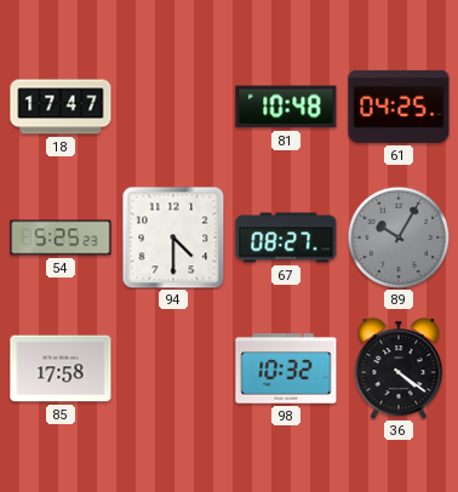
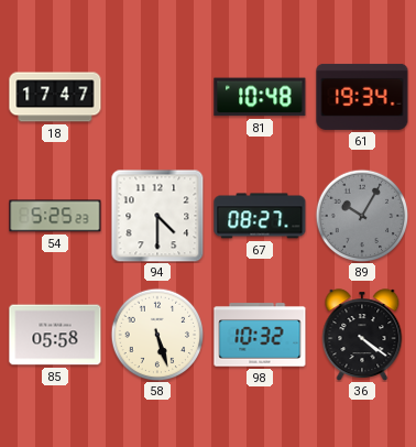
61: 04:25 -> 19:34
85: 17:58 -> 05:58
58: none -> 5:27
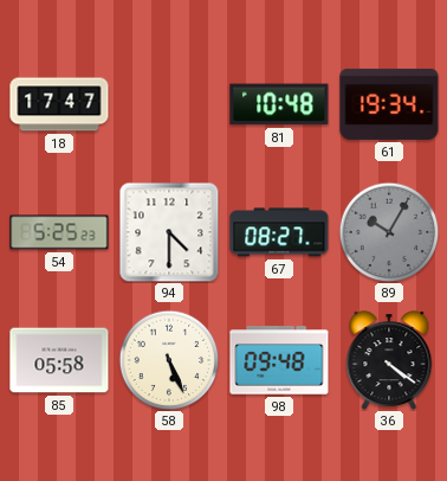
58: 5:27 -> 5:26
98: 10:32 -> 09:48
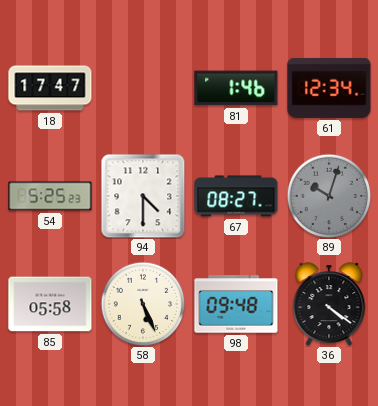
81: 10:48 -> 1:46
61: 19:34 -> 12:34
89: 10:05 -> 10:03
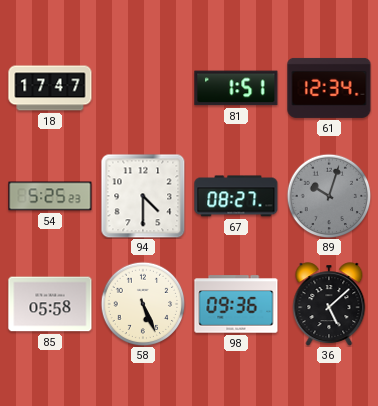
81: 1:46 -> 1:51
98: 09:48 -> 09:36
36: 4:21 -> 5:08
